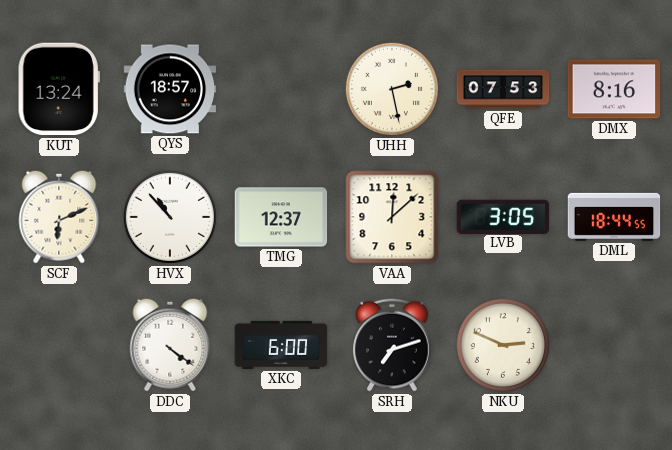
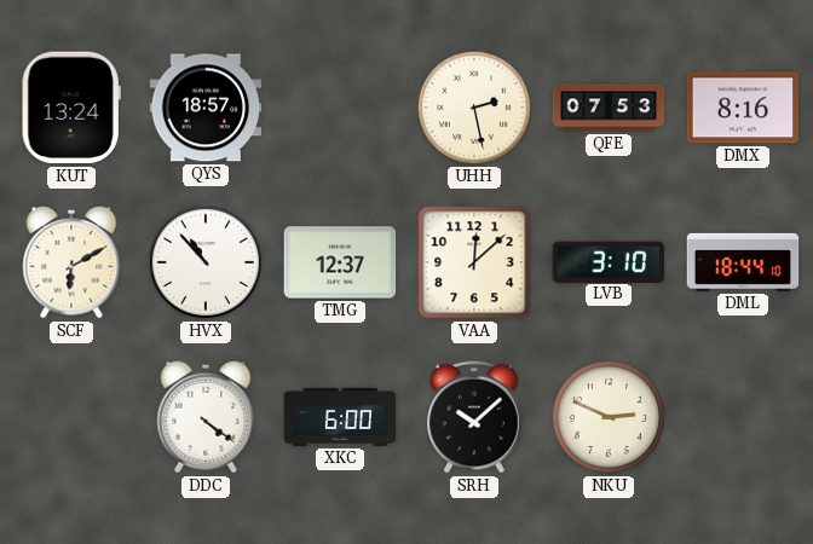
SCF: 6:11 -> 6:10
LVB: 3:05 -> 3:10
DML: 18:44:55 -> 18:44:10
SRH: 7:12 -> 10:08
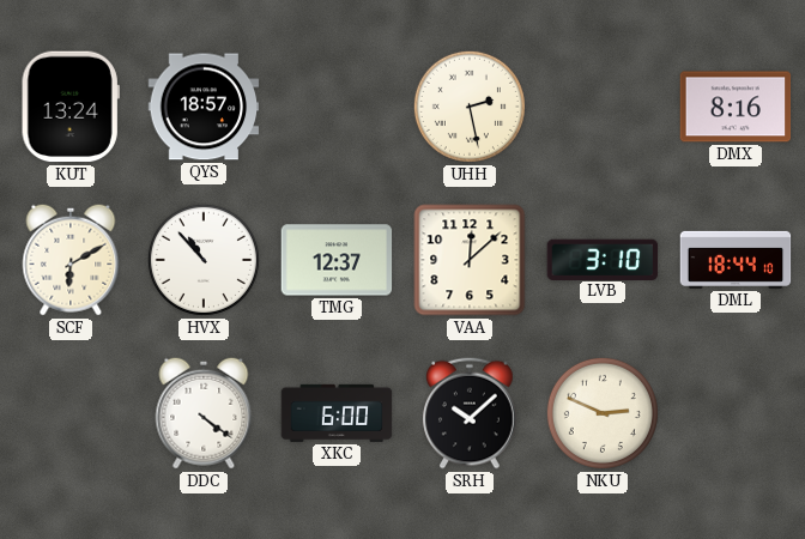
QFE: 07:53 -> none
